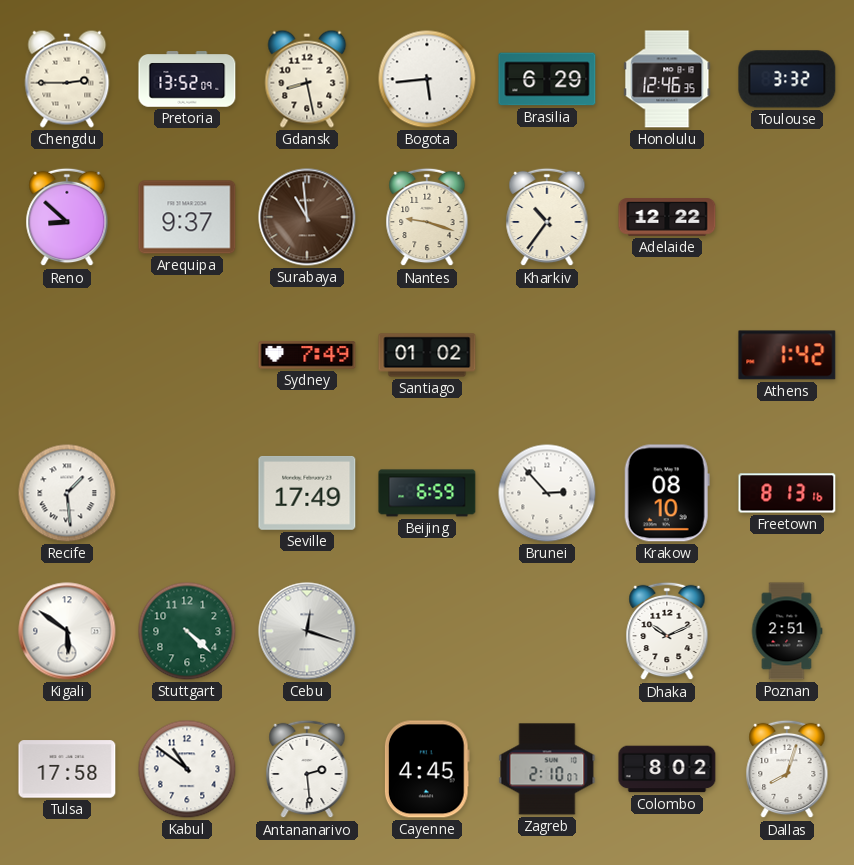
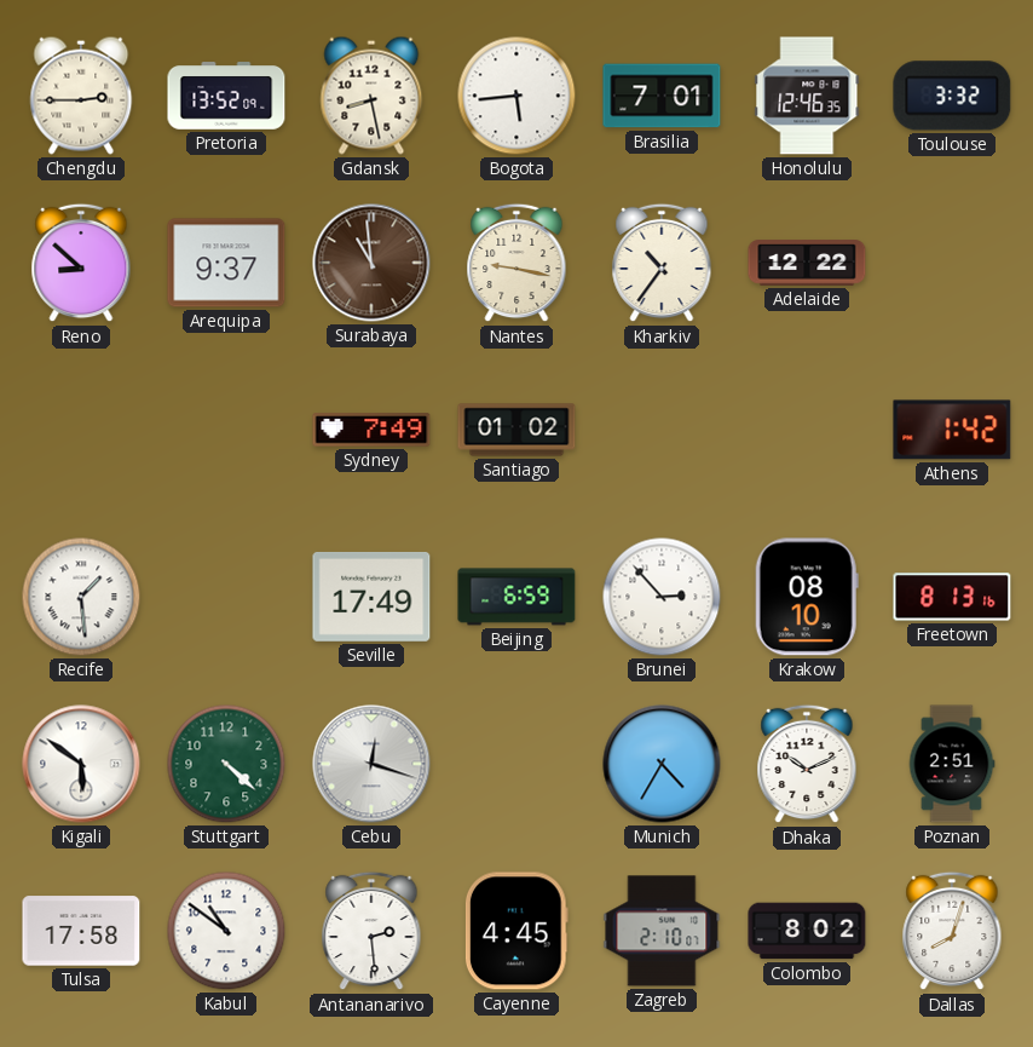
Brasilia: 6:29 -> 7:01
Nantes: 9:18 -> 9:17
Munich: none -> 4:35
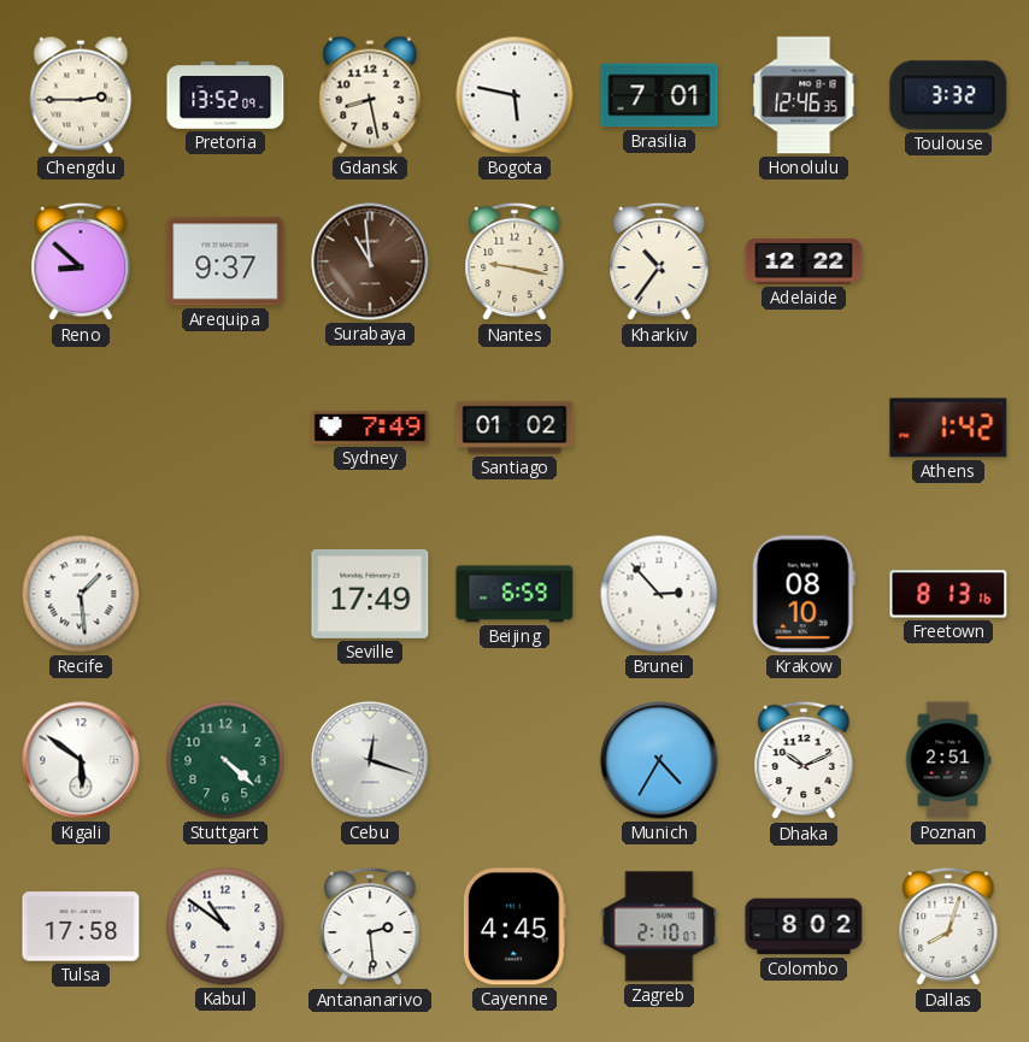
Bogota: 5:44 -> 5:47
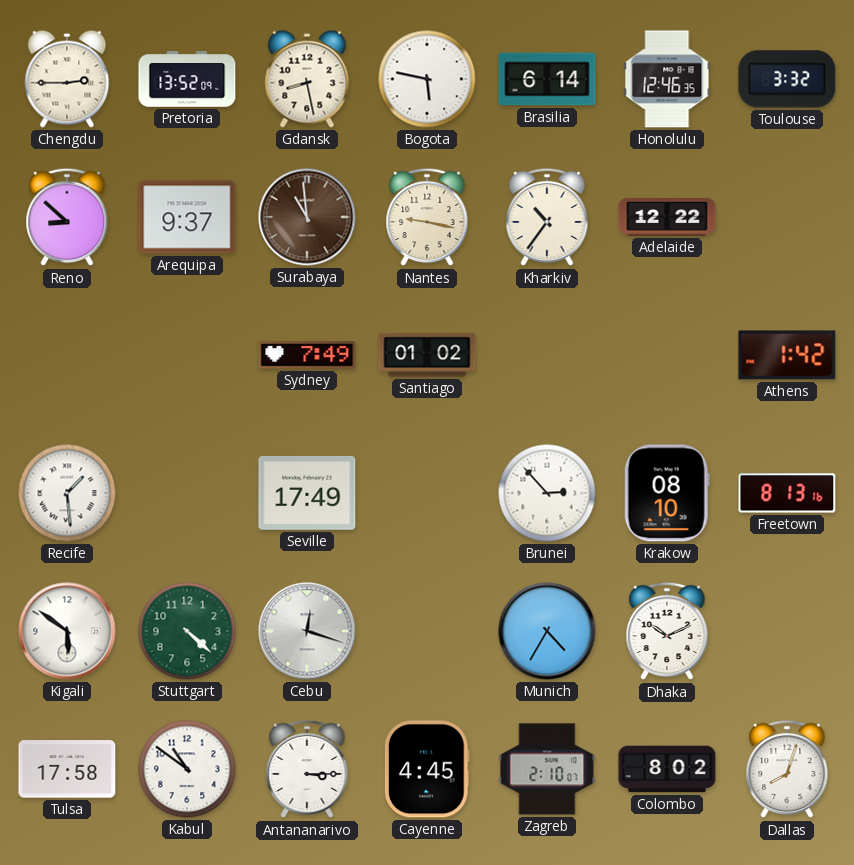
Brasilia: 7:01 -> 6:14
Beijing: 6:59 -> none
Poznan: 2:51 -> none
Antananarivo: 2:29 -> 3:15
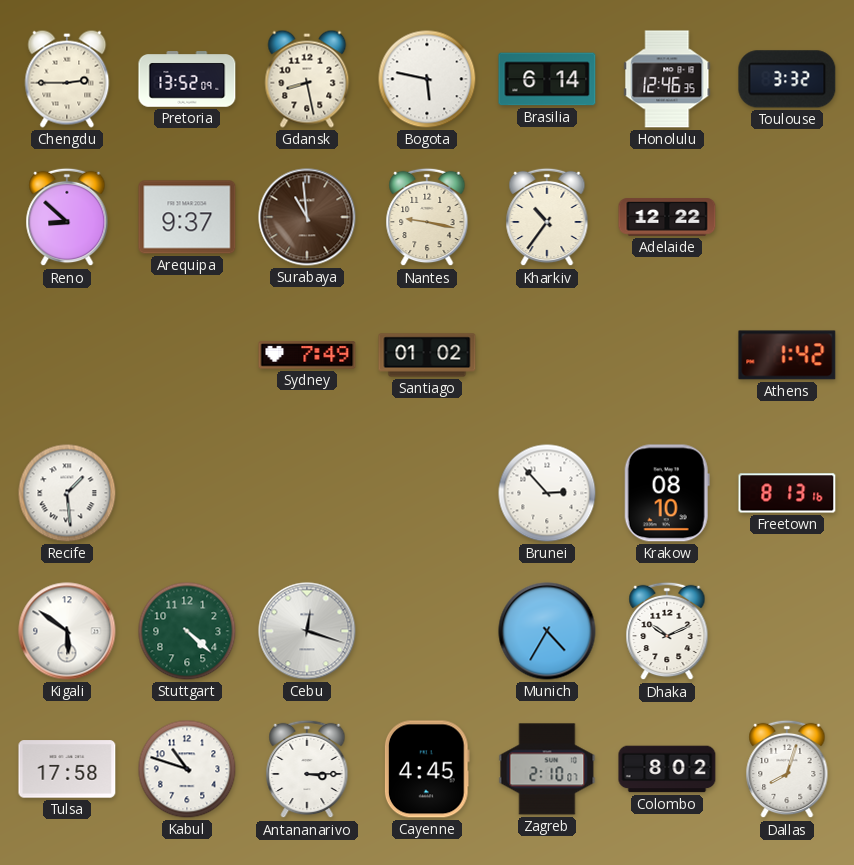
Seville: 17:49 -> none
Kabul: 10:51 -> 10:48
